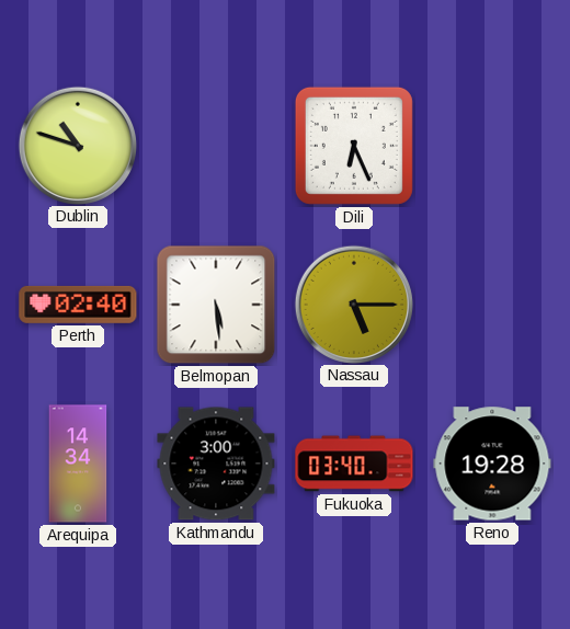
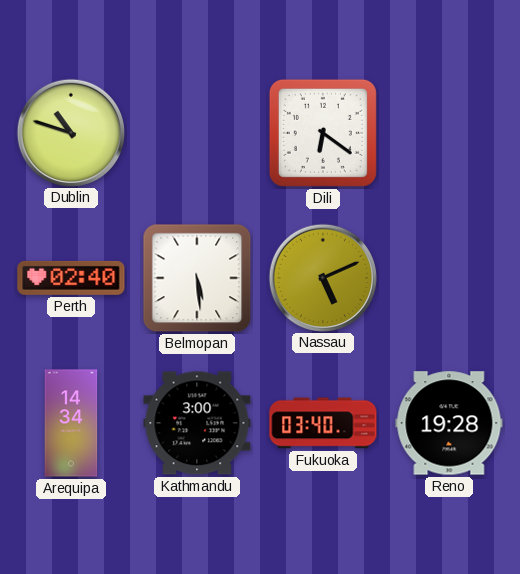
Dili: 6:26 -> 6:21
Nassau: 5:15 -> 5:11
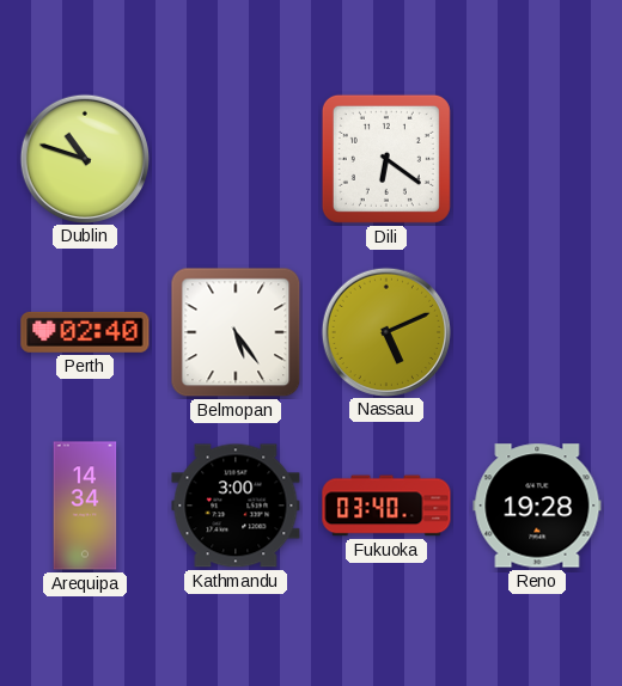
Belmopan: 5:29 -> 5:24
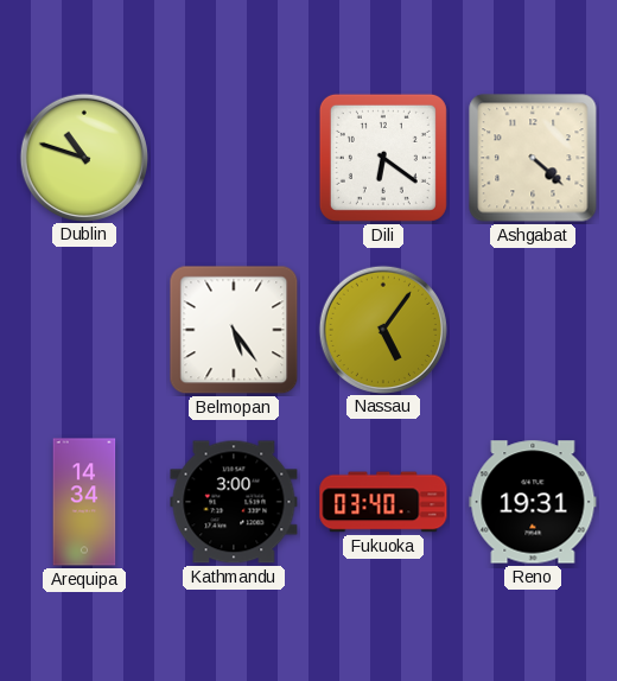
Ashgabat: none -> 4:22
Perth: 02:40 -> none
Nassau: 5:11 -> 5:06
Reno: 19:28 -> 19:31
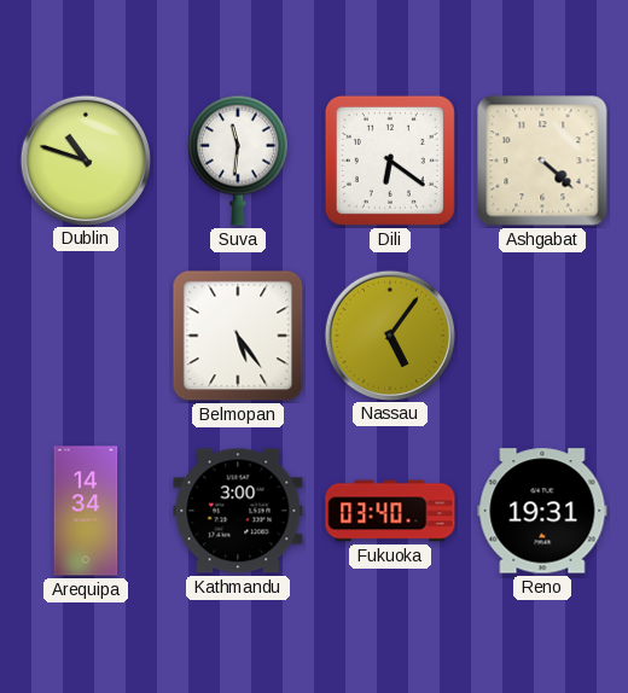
Suva: none -> 11:31
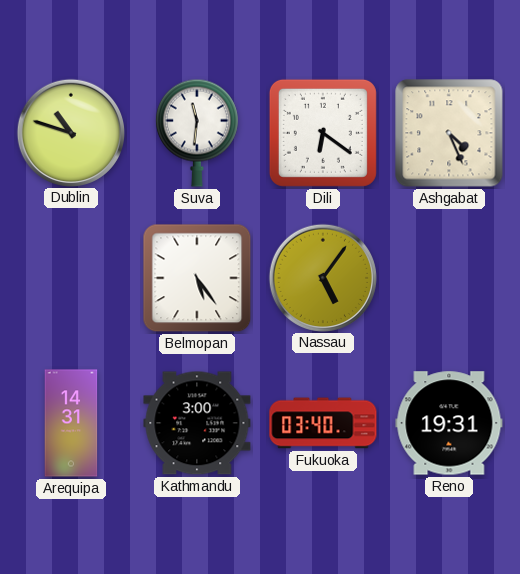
Ashgabat: 4:22 -> 4:26
Arequipa: 14:34 -> 14:31
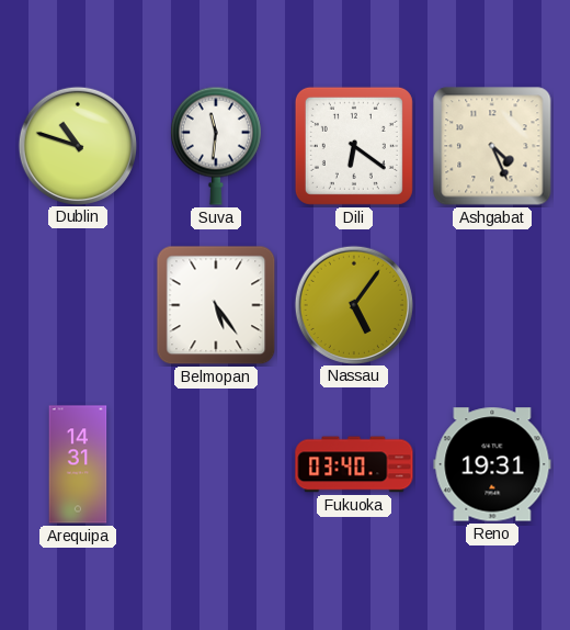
Kathmandu: 3:00 -> none
